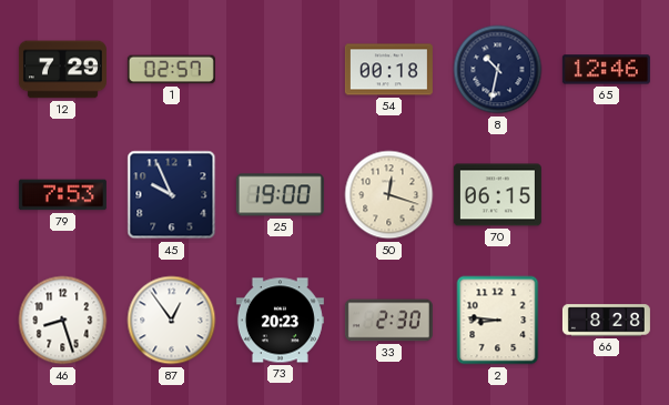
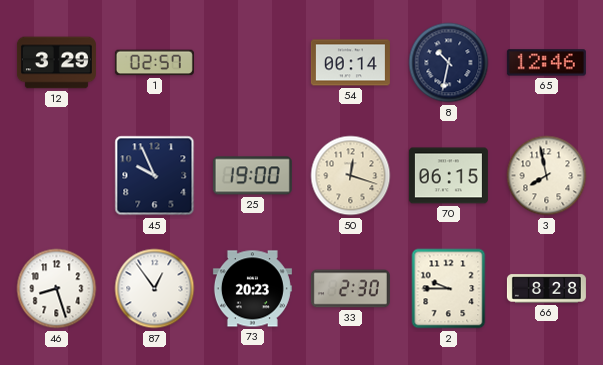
12: 7:29 -> 3:29
54: 00:18 -> 00:14
79: 7:53 -> none
3: none -> 7:58
2: 8:46 -> 9:45
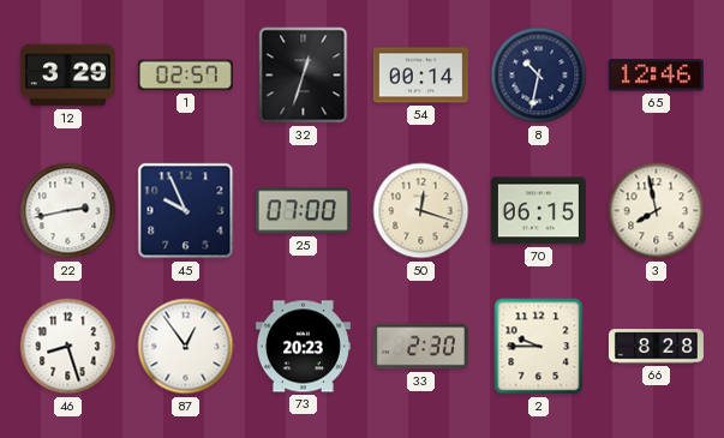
32: none -> 12:33
22: none -> 2:43
25: 19:00 -> 07:00
